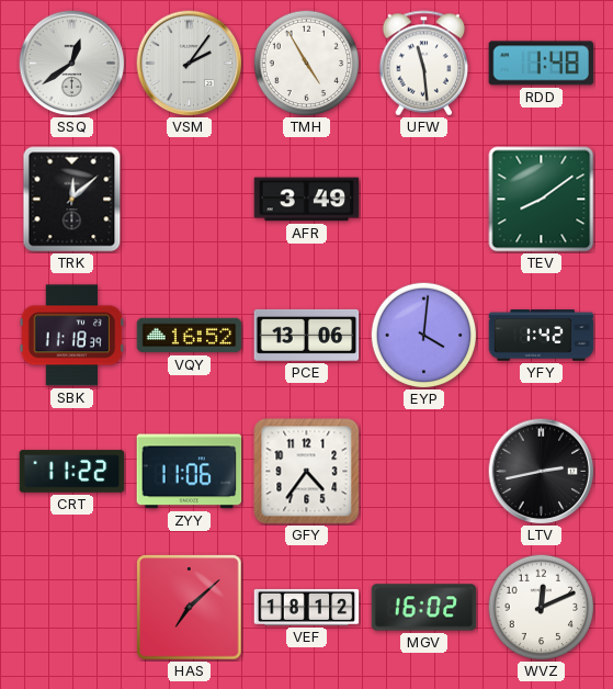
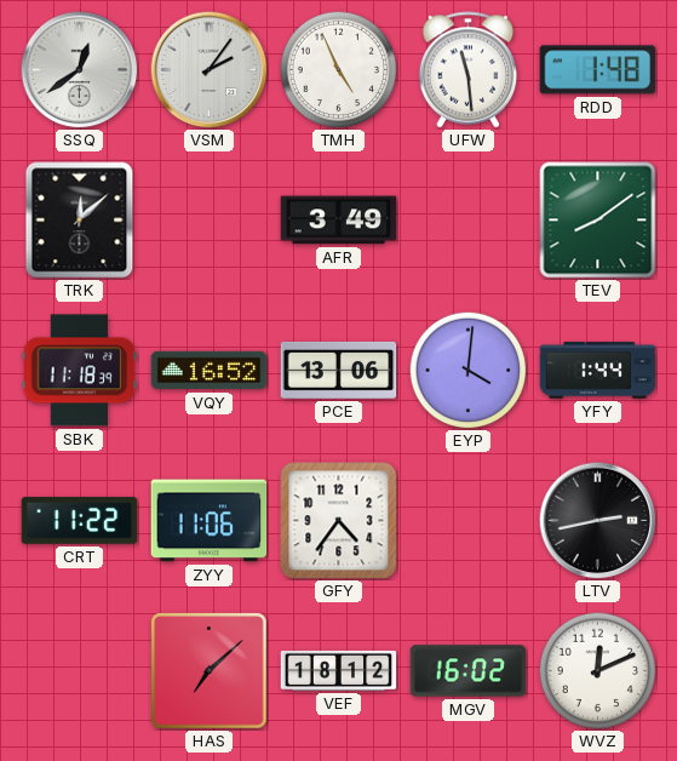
TMH: 4:55 -> 4:56
YFY: 1:42 -> 1:44
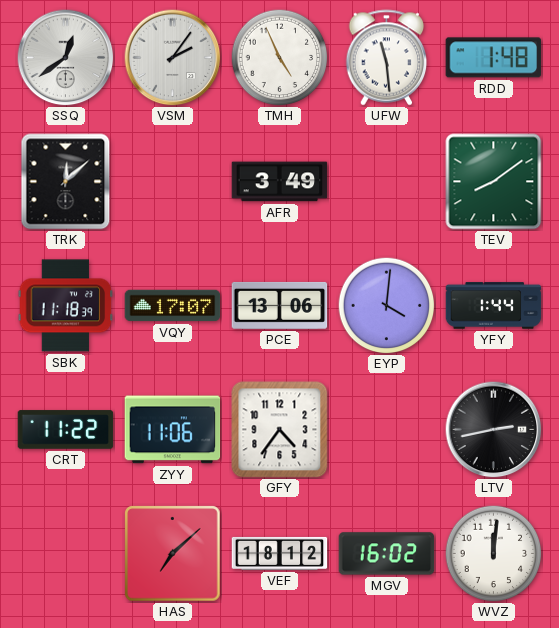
VQY: 16:52 -> 17:07
WVZ: 12:11 -> 12:01
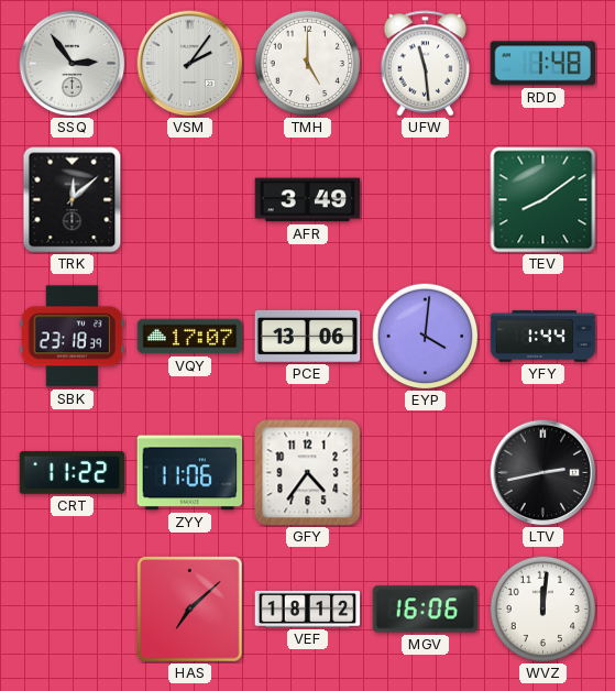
SSQ: 12:39 -> 2:54
TMH: 4:56 -> 5:00
SBK: 11:18 -> 23:18
MGV: 16:02 -> 16:06
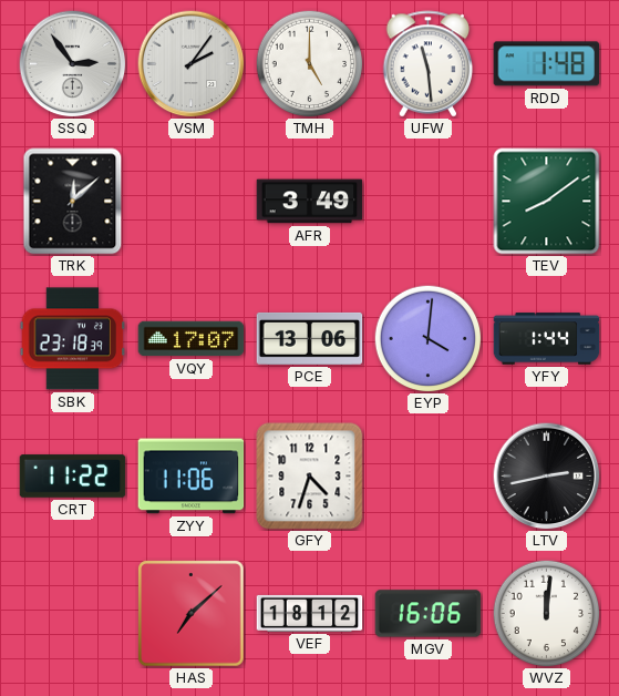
GFY: 4:36 -> 4:33
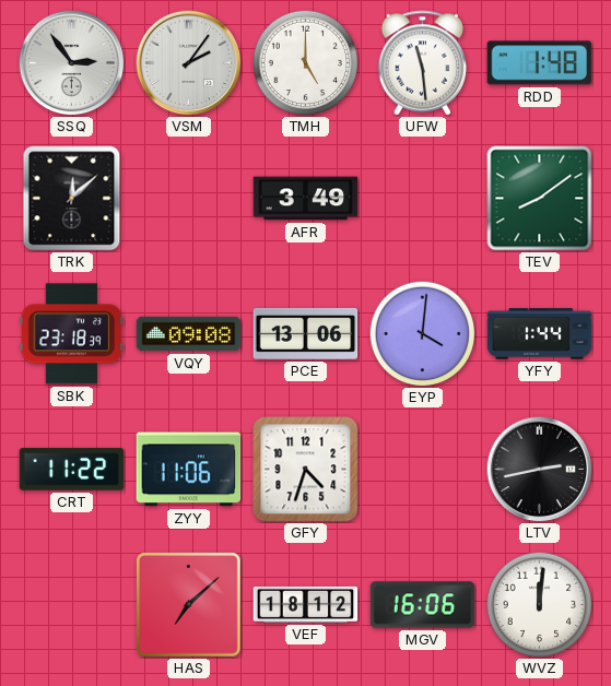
VQY: 17:07 -> 09:08
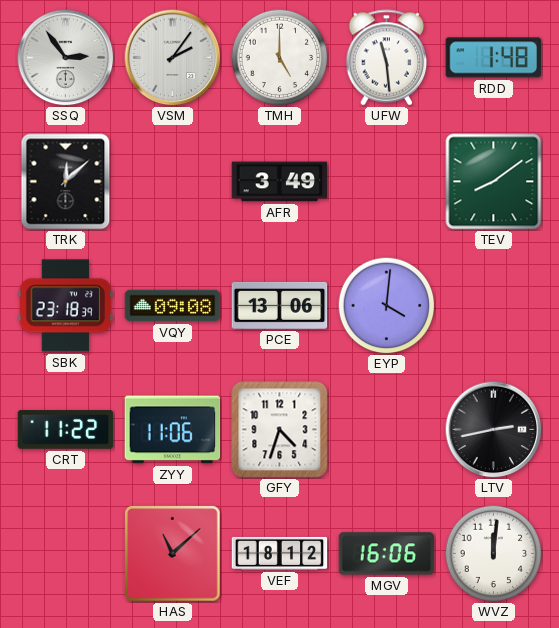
YFY: 1:44 -> none
HAS: 7:08 -> 11:08
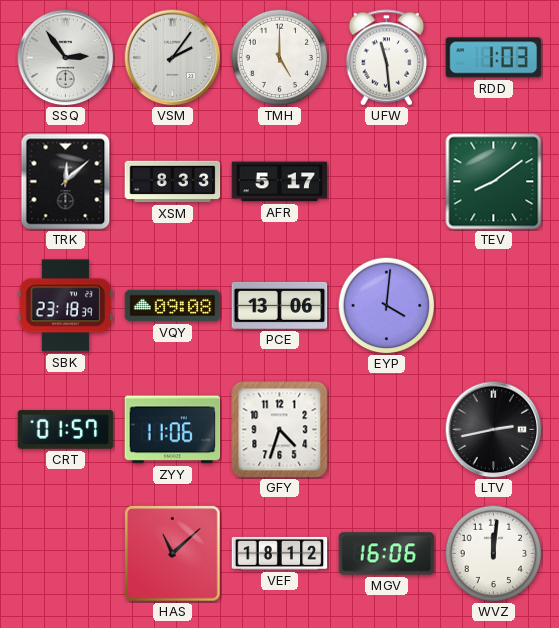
RDD: 1:48 -> 1:03
XSM: none -> 8:33
AFR: 3:49 -> 5:17
CRT: 11:22 -> 01:57
